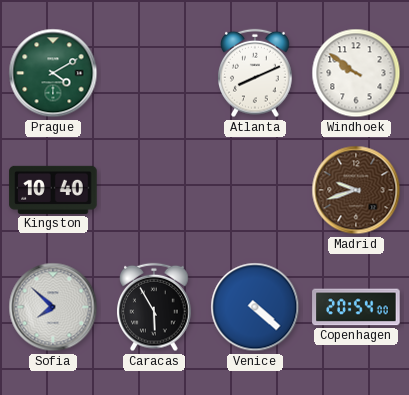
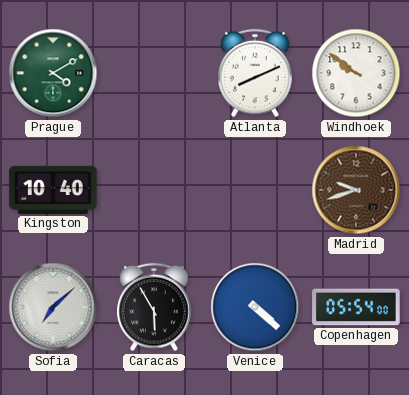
Sofia: 7:52 -> 7:08
Copenhagen: 20:54 -> 05:54
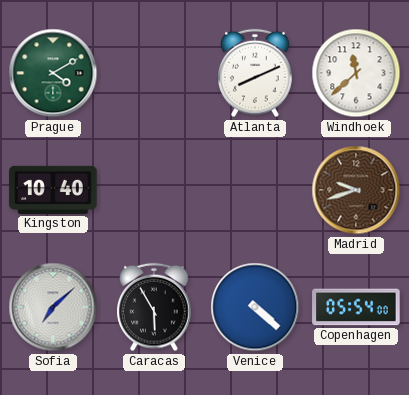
Windhoek: 9:51 -> 11:38
